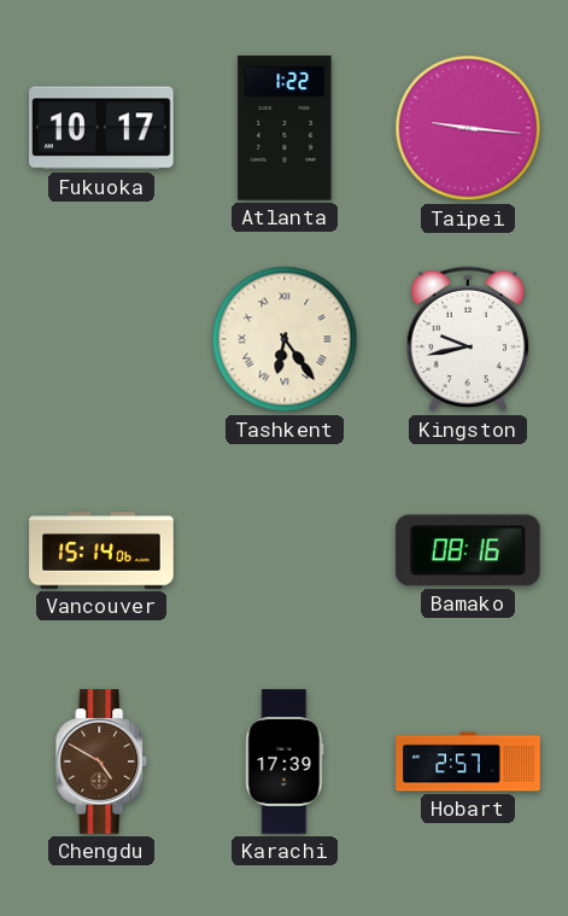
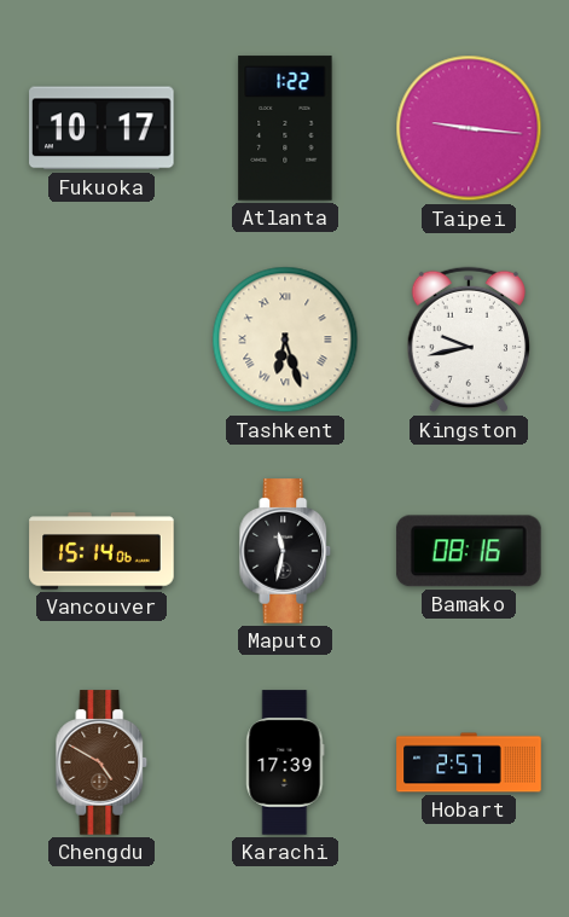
Tashkent: 6:24 -> 6:27
Maputo: none -> 11:32
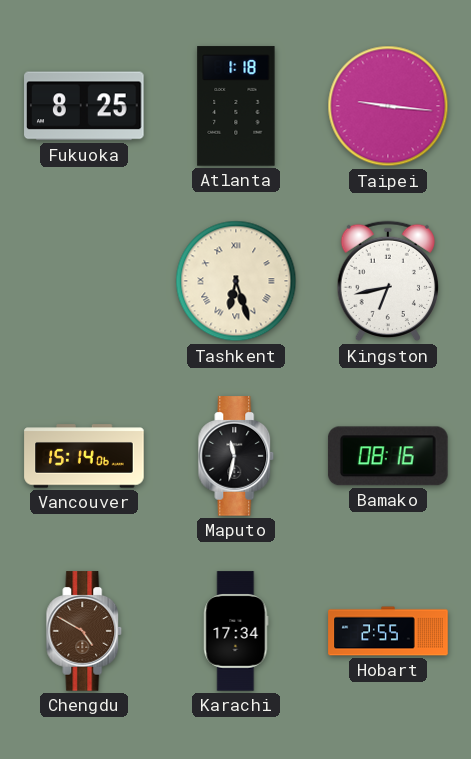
Fukuoka: 10:17 -> 8:25
Atlanta: 1:22 -> 1:18
Kingston: 9:43 -> 6:43
Karachi: 17:39 -> 17:34
Hobart: 2:57 -> 2:55
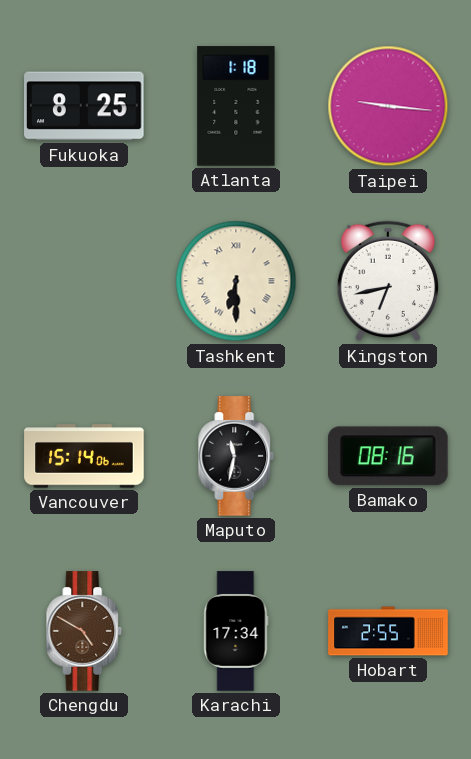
Tashkent: 6:27 -> 6:30
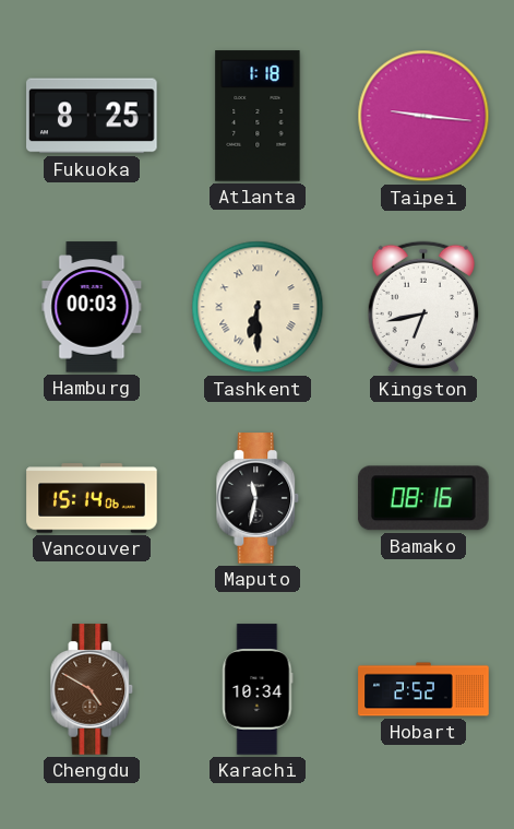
Hamburg: none -> 00:03
Karachi: 17:34 -> 10:34
Hobart: 2:55 -> 2:52
